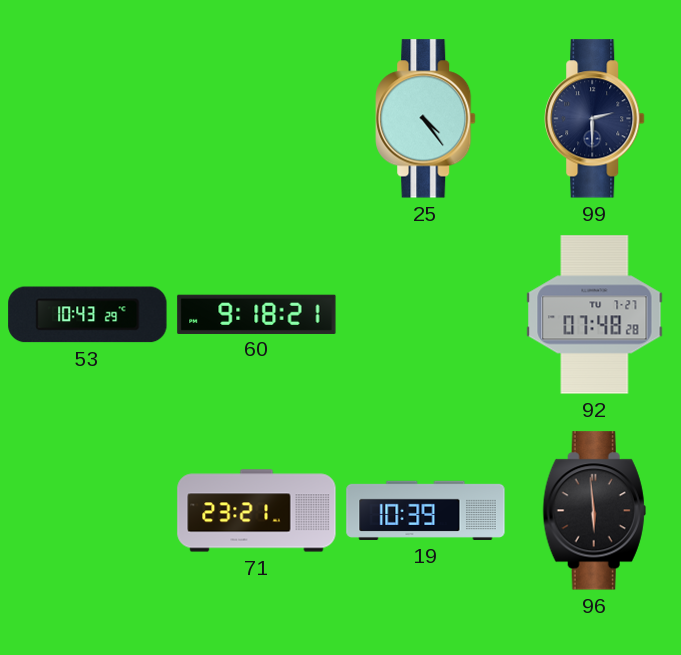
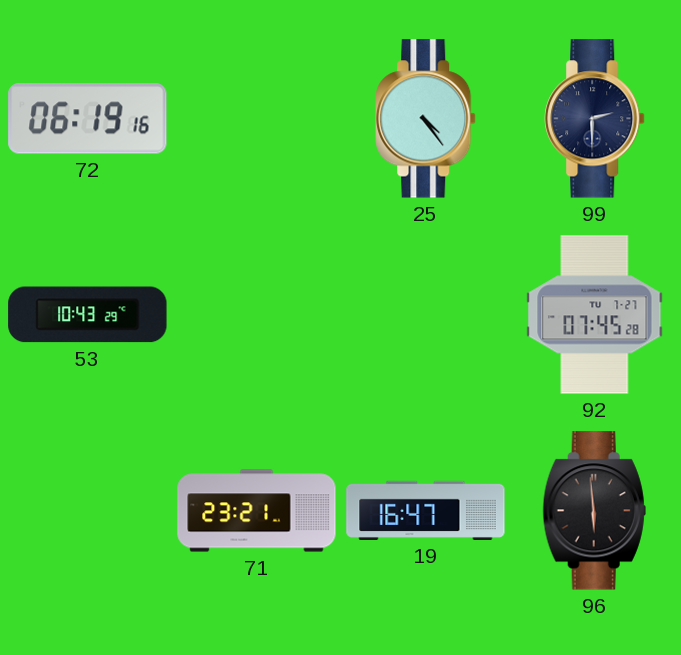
72: none -> 06:19
60: 9:18 -> none
92: 07:48 -> 07:45
19: 10:39 -> 16:47
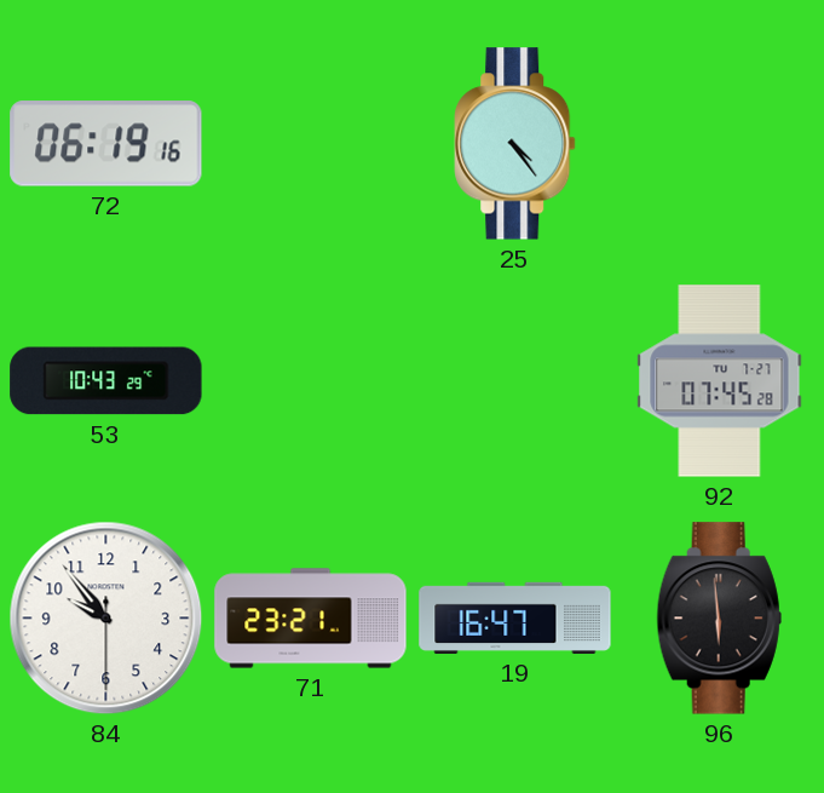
99: 2:30 -> none
84: none -> 9:53
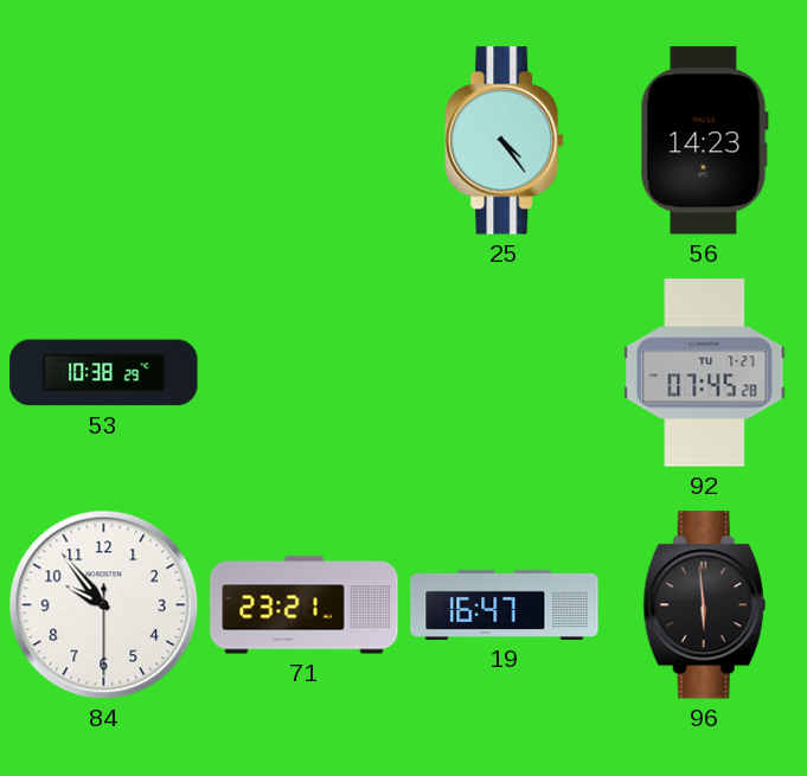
72: 06:19 -> none
56: none -> 14:23
53: 10:43 -> 10:38
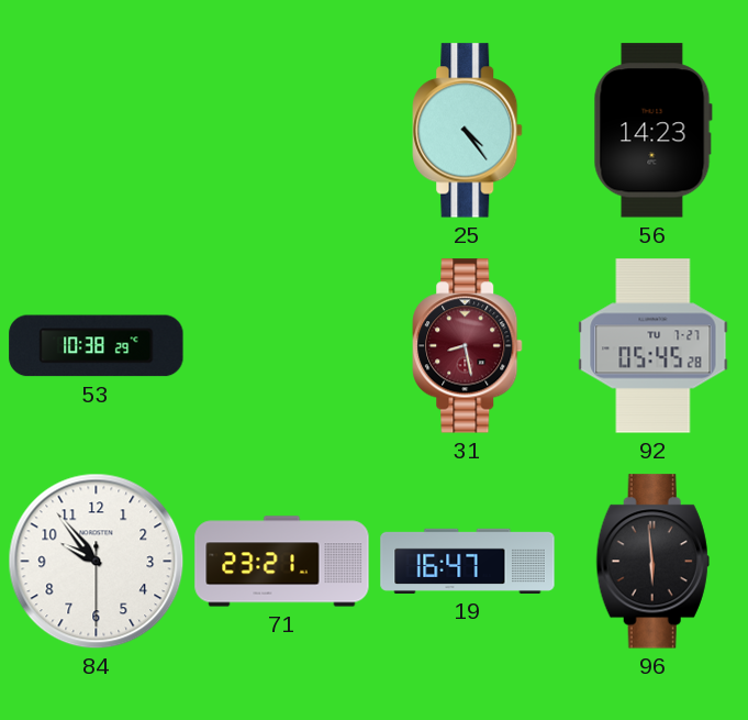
31: none -> 8:28
92: 07:45 -> 05:45
